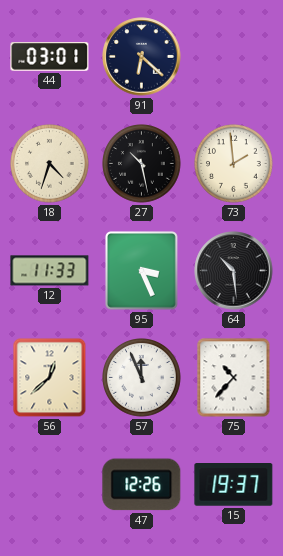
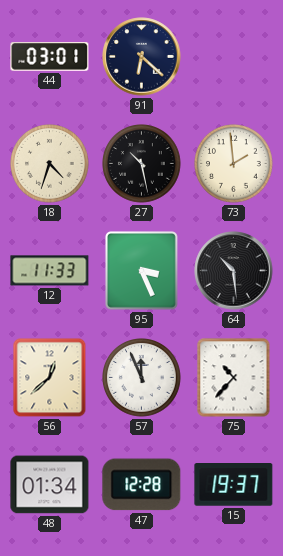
48: none -> 01:34
47: 12:26 -> 12:28
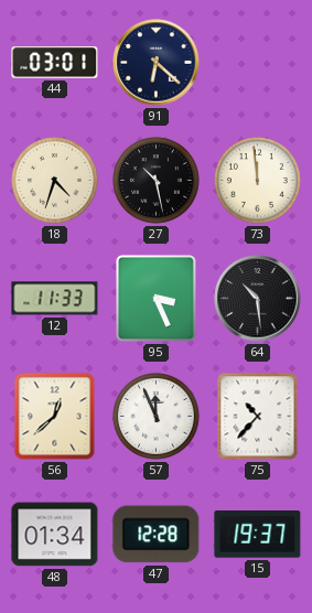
73: 1:59 -> 11:59
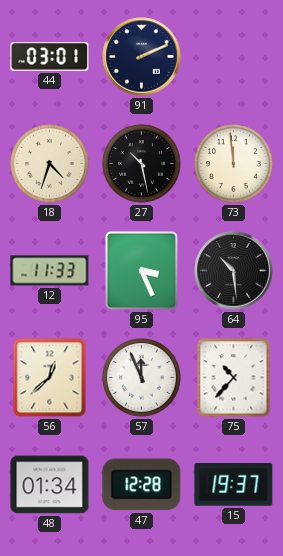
91: 6:22 -> 2:11
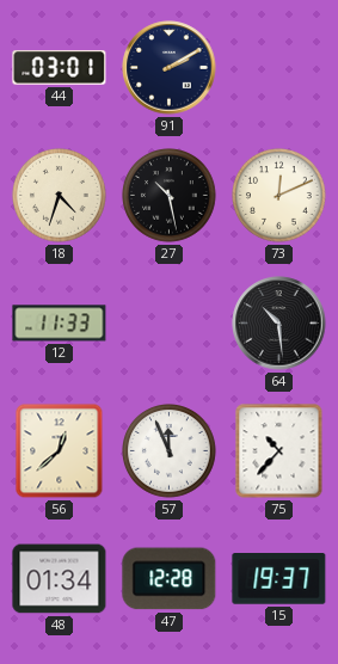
91: 2:11 -> 2:10
73: 11:59 -> 12:11
95: 3:26 -> none
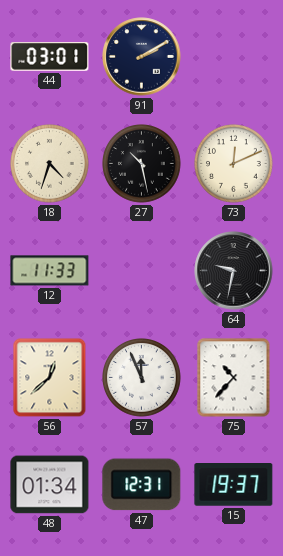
64: 10:29 -> 9:32
47: 12:28 -> 12:31
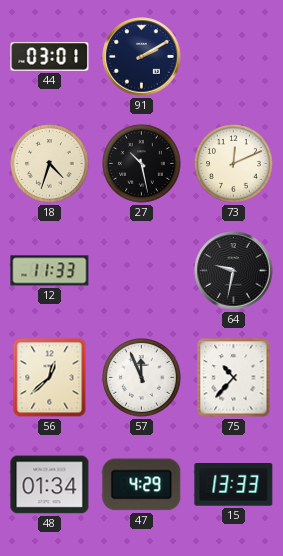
47: 12:31 -> 4:29
15: 19:37 -> 13:33
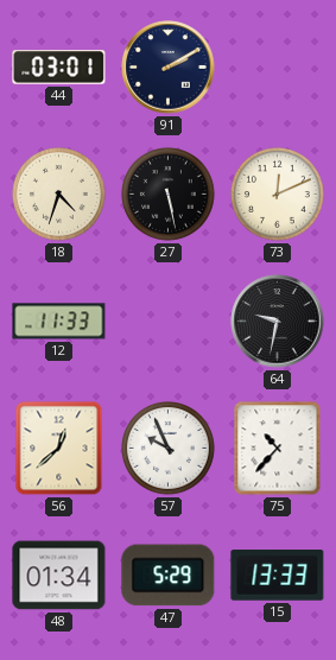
27: 10:28 -> 5:28
57: 11:56 -> 9:56
47: 4:29 -> 5:29
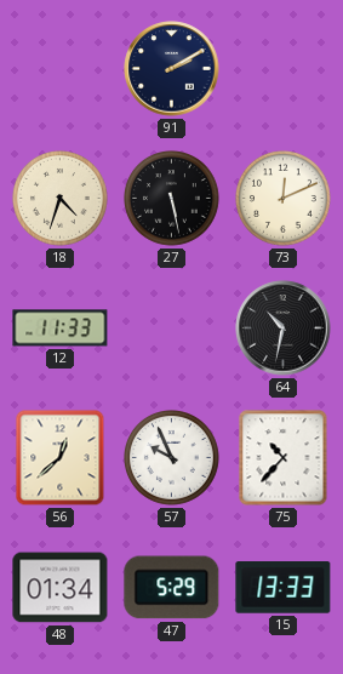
44: 03:01 -> none
64: 9:32 -> 10:32
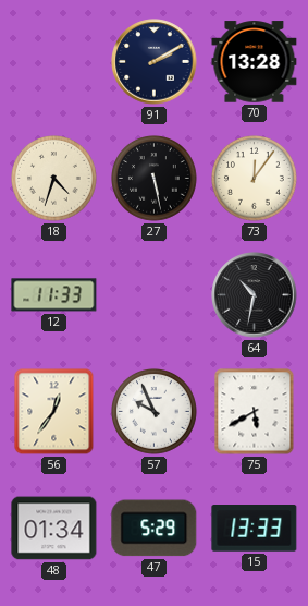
70: none -> 13:28
73: 12:11 -> 12:06
56: 12:38 -> 12:36
75: 10:37 -> 5:40
